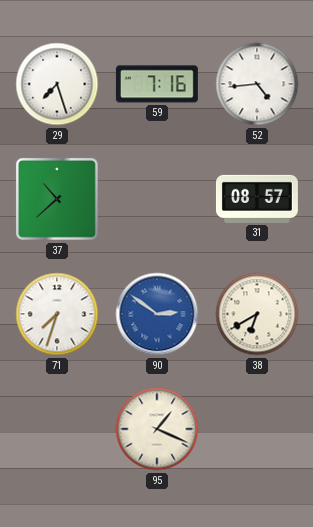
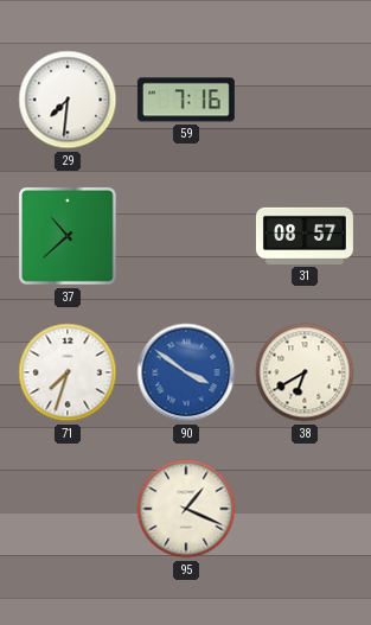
29: 7:27 -> 7:31
52: 4:44 -> none
90: 2:51 -> 3:51
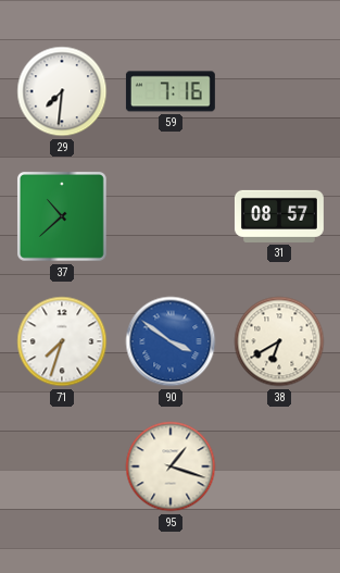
95: 1:19 -> 1:18
